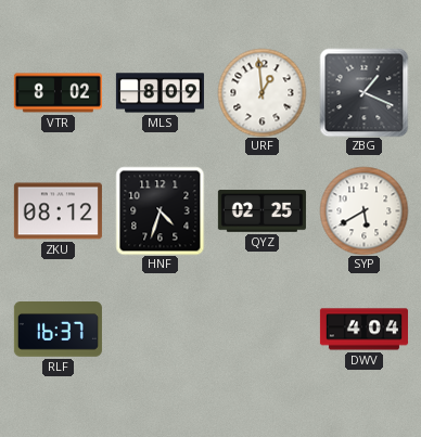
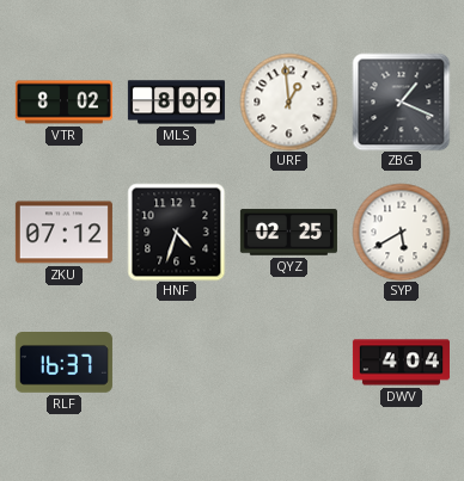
ZKU: 08:12 -> 07:12
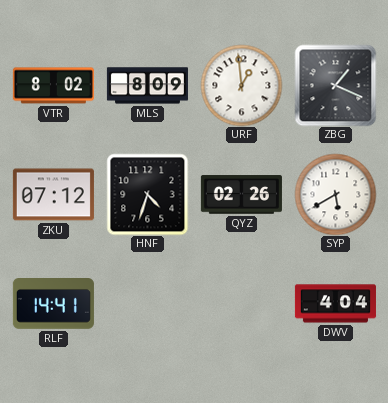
QYZ: 02:25 -> 02:26
RLF: 16:37 -> 14:41
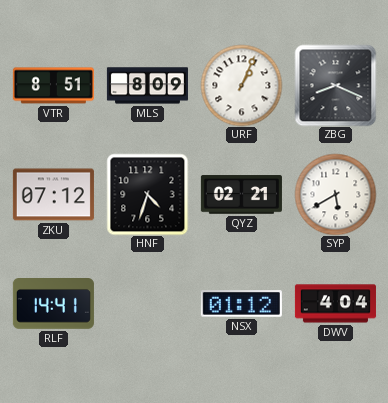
VTR: 8:02 -> 8:51
URF: 12:59 -> 1:04
ZBG: 1:19 -> 8:19
QYZ: 02:26 -> 02:21
NSX: none -> 01:12
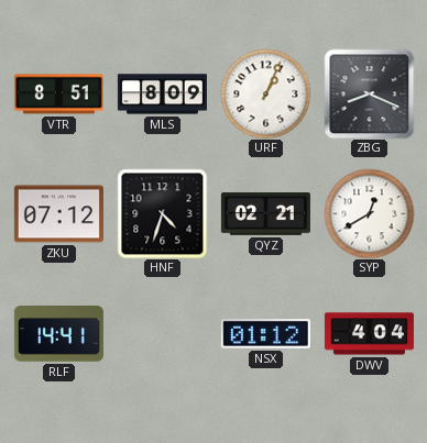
SYP: 5:40 -> 12:40
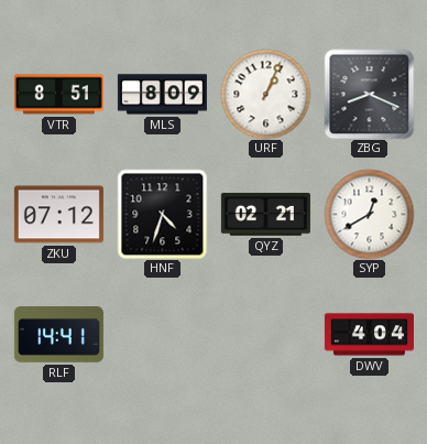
NSX: 01:12 -> none
